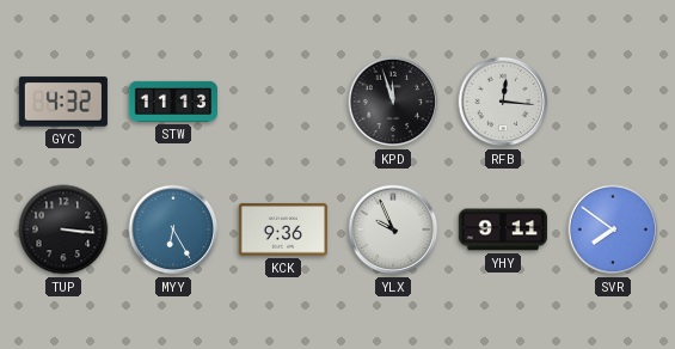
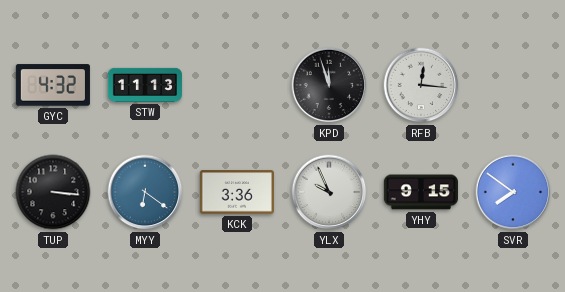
MYY: 6:25 -> 6:21
KCK: 9:36 -> 3:36
YHY: 9:11 -> 9:15
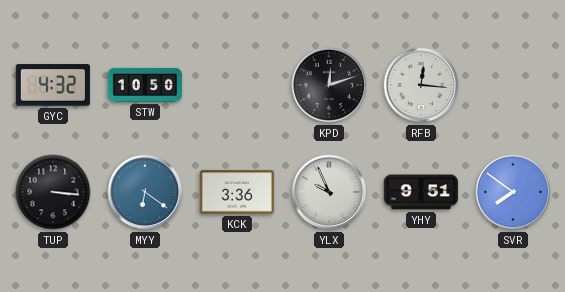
STW: 11:13 -> 10:50
KPD: 11:57 -> 12:12
YHY: 9:15 -> 9:51
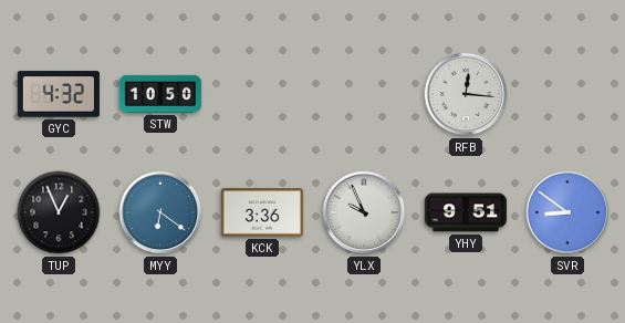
KPD: 12:12 -> none
TUP: 3:16 -> 12:56
SVR: 7:51 -> 8:51
